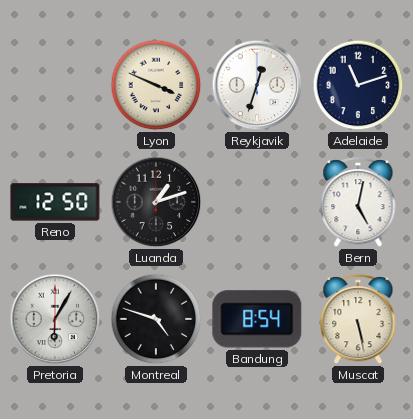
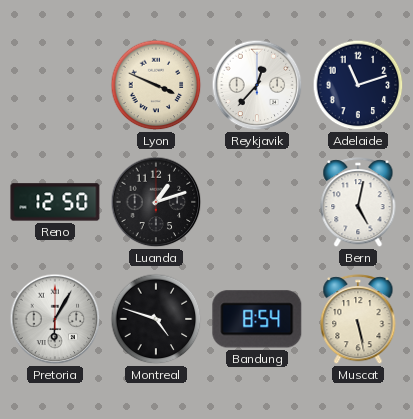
Reykjavik: 12:33 -> 12:37
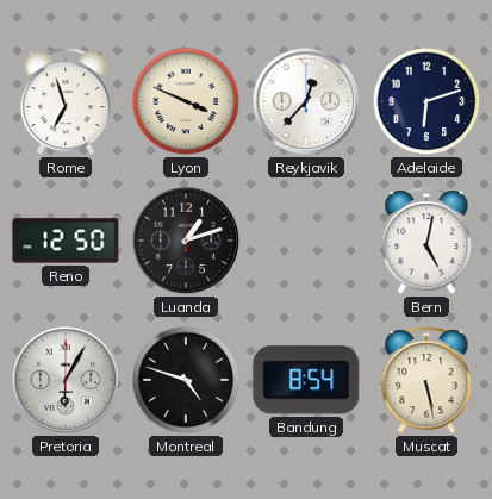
Rome: none -> 6:57
Adelaide: 11:12 -> 6:12
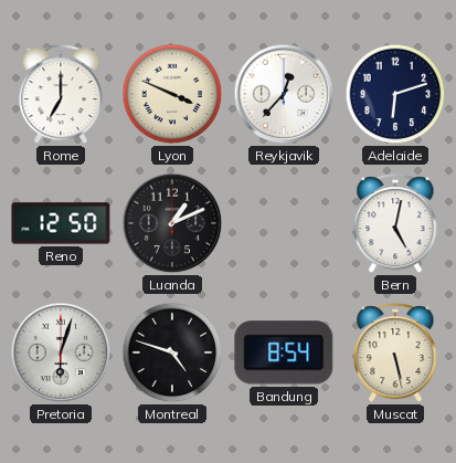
Rome: 6:57 -> 7:00
Luanda: 1:12 -> 1:11
Pretoria: 6:05 -> 6:03
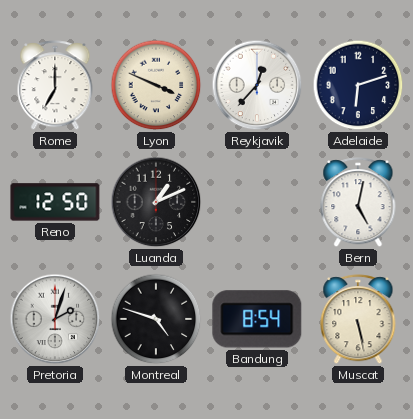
Pretoria: 6:03 -> 2:03
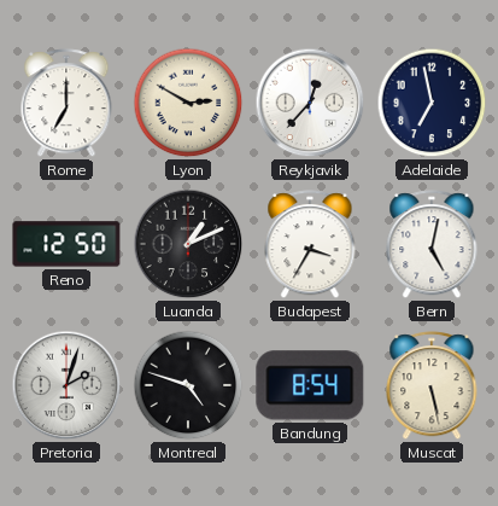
Lyon: 3:49 -> 2:50
Adelaide: 6:12 -> 6:58
Budapest: none -> 3:35
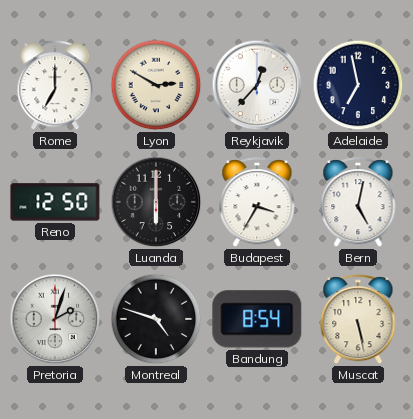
Luanda: 1:11 -> 6:00
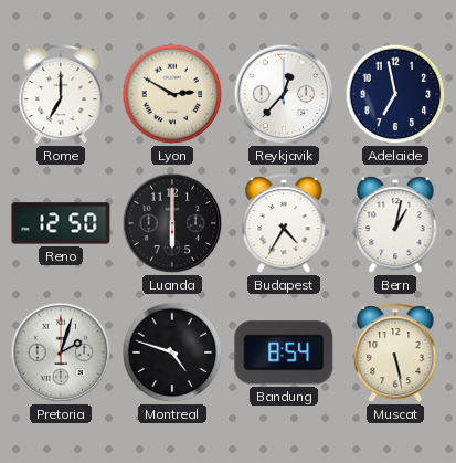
Budapest: 3:35 -> 4:35
Bern: 5:02 -> 1:02
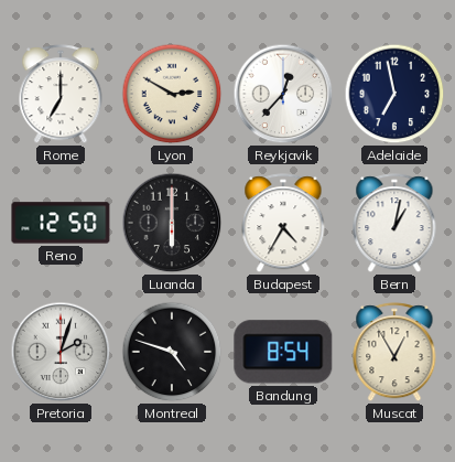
Muscat: 5:28 -> 12:55
